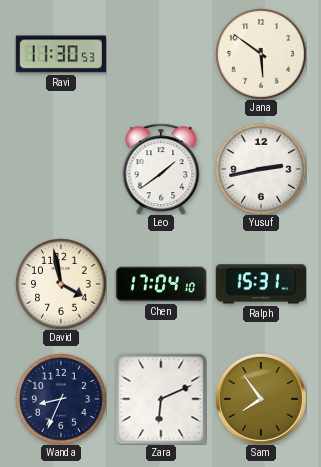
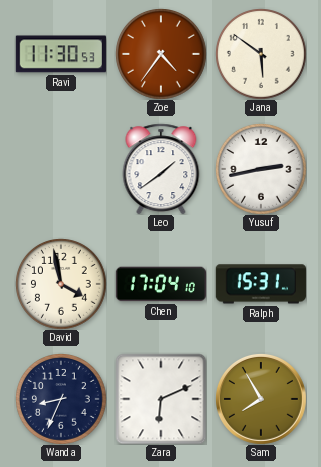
Zoe: none -> 4:36
Sam: 7:54 -> 7:55
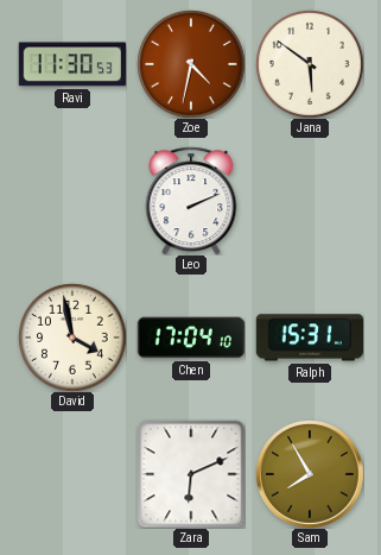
Zoe: 4:36 -> 4:32
Leo: 1:39 -> 2:11
Yusuf: 2:43 -> none
Wanda: 8:34 -> none
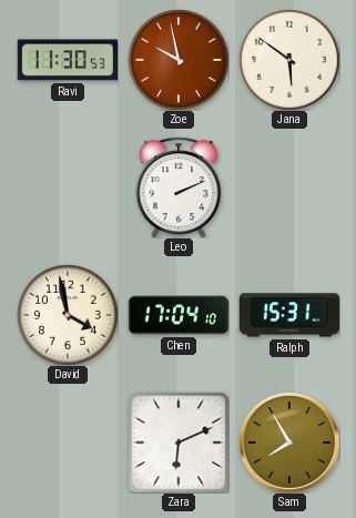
Zoe: 4:32 -> 9:58
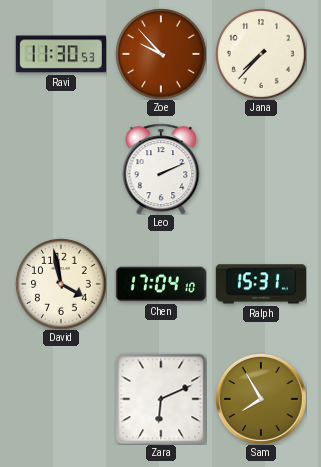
Zoe: 9:58 -> 9:53
Jana: 5:51 -> 7:37
